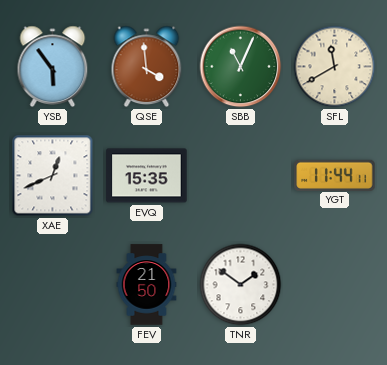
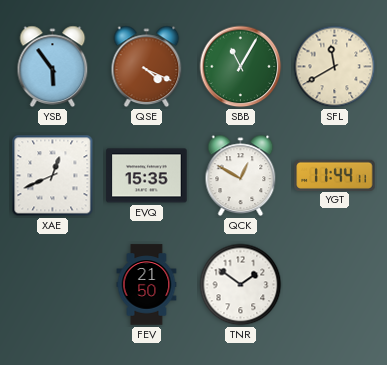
QSE: 3:59 -> 4:19
SBB: 11:04 -> 11:05
QCK: none -> 12:50
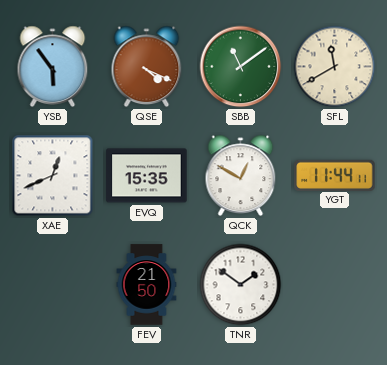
SBB: 11:05 -> 11:09
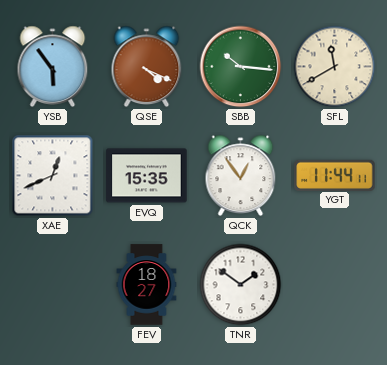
SBB: 11:09 -> 10:16
QCK: 12:50 -> 12:54
FEV: 21:50 -> 18:27
